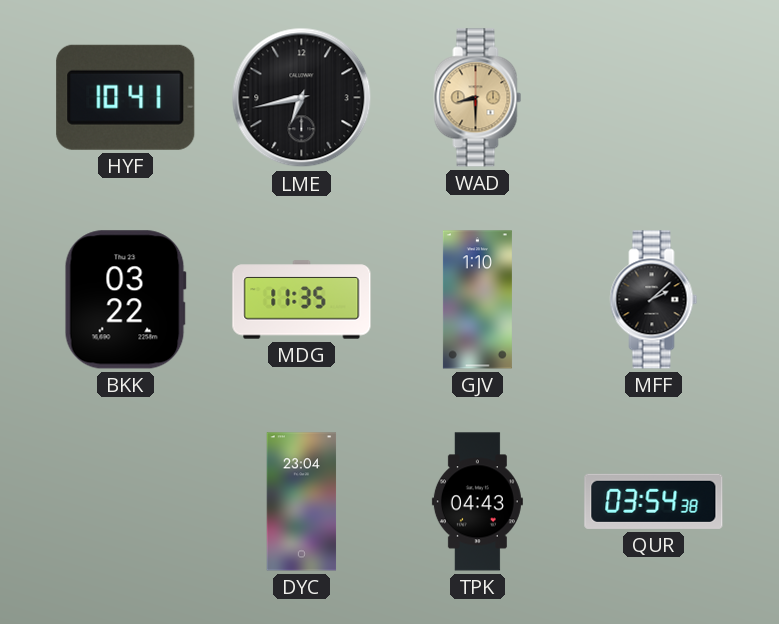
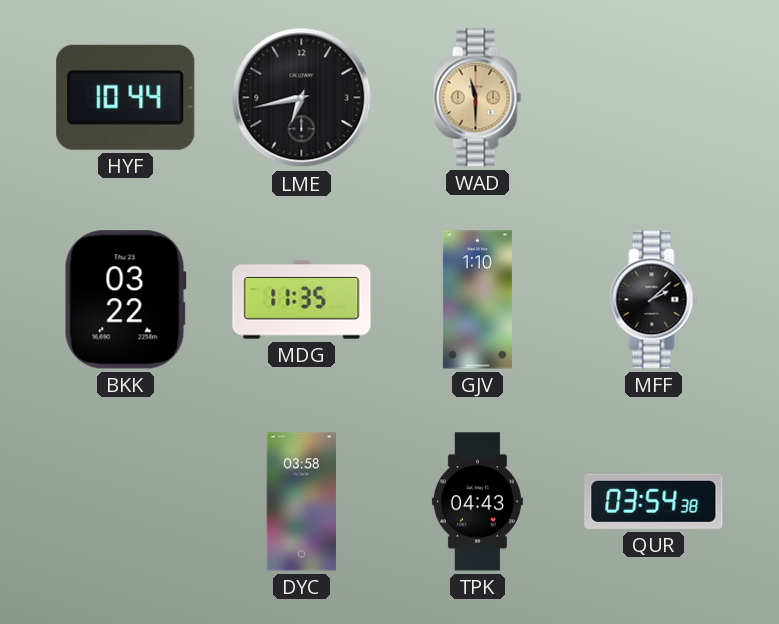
HYF: 10:41 -> 10:44
WAD: 8:30 -> 11:30
DYC: 23:04 -> 03:58
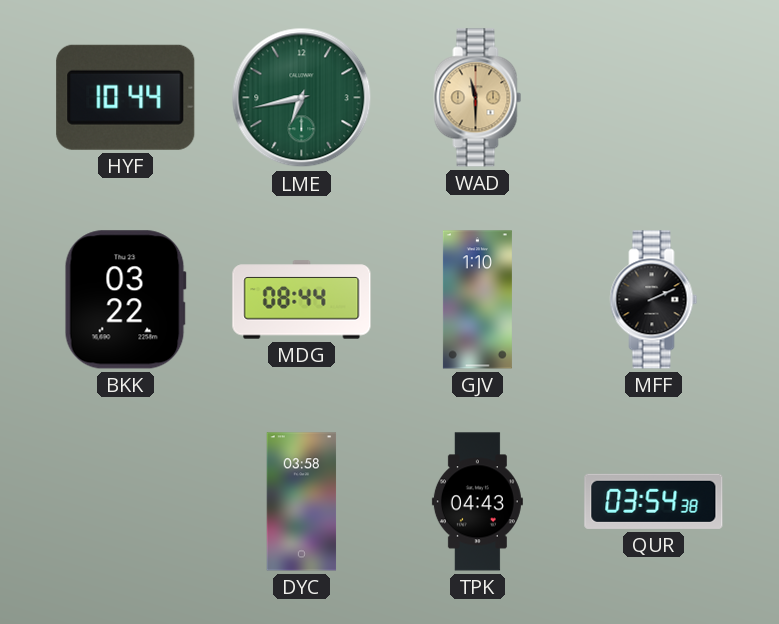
LME dial: black -> green
MDG: 11:35 -> 08:44
MFF: 2:08 -> 2:11
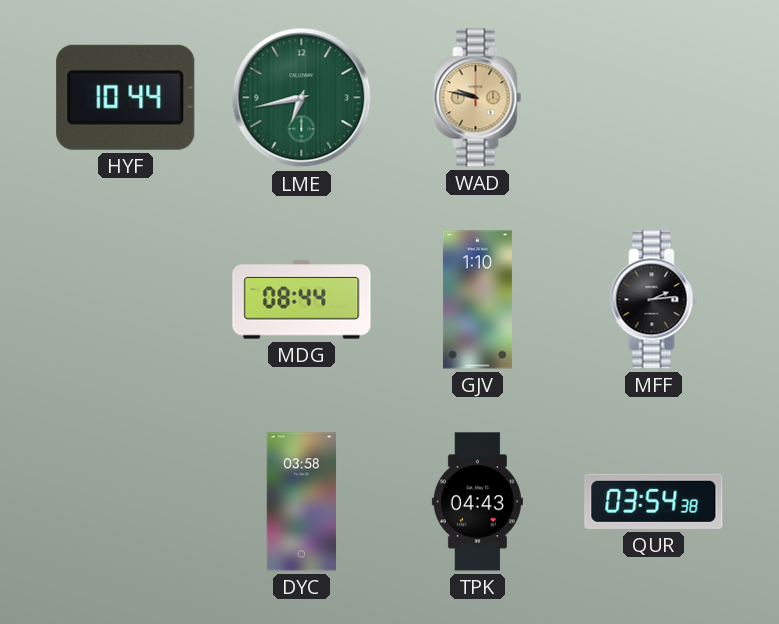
WAD: 11:30 -> 9:47
BKK: 03:22 -> none
MFF: 2:11 -> 2:14
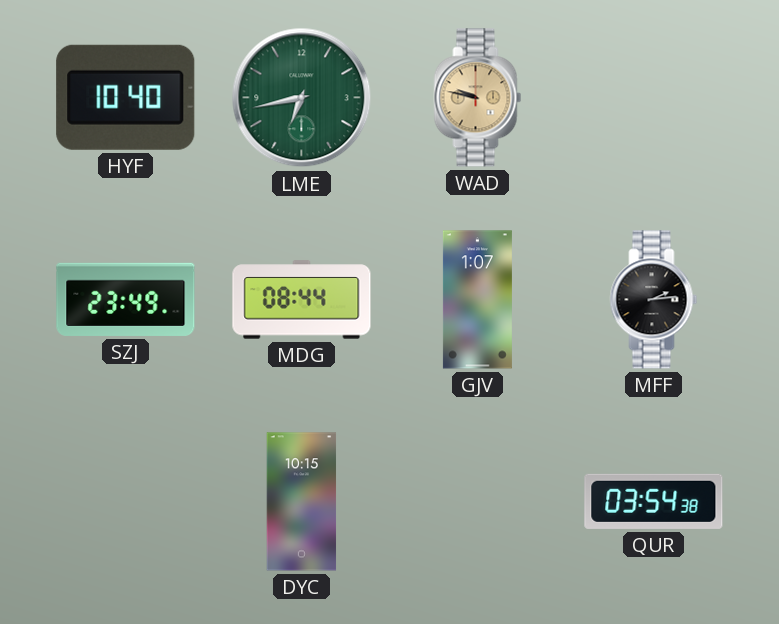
HYF: 10:44 -> 10:40
SZJ: none -> 23:49
GJV: 1:10 -> 1:07
DYC: 03:58 -> 10:15
TPK: 04:43 -> none
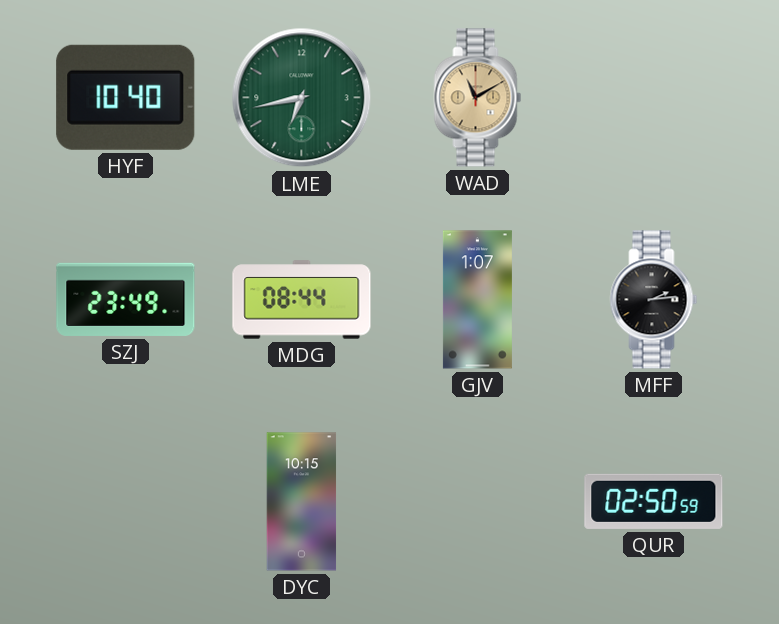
WAD: 9:47 -> 11:10
QUR: 03:54 -> 02:50
